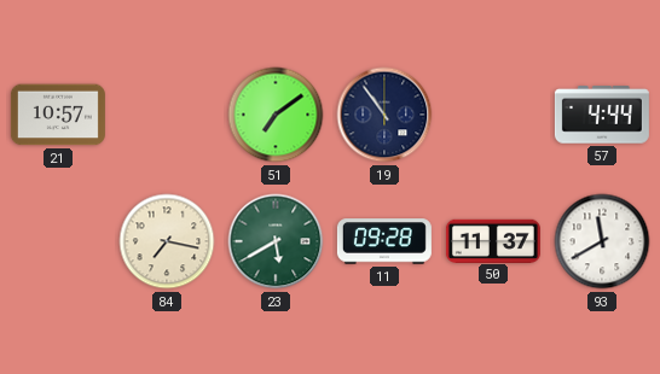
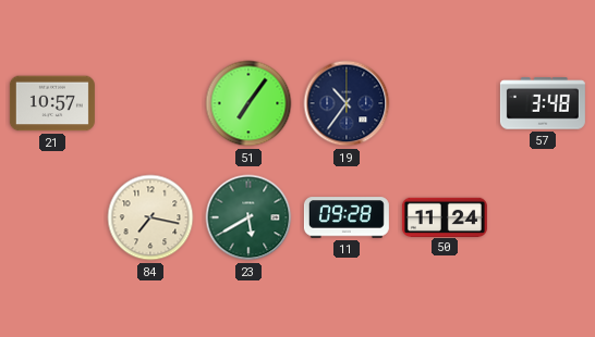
51: 7:09 -> 7:06
19: 10:54 -> 10:36
57: 4:44 -> 3:48
50: 11:37 -> 11:24
93: 11:40 -> none
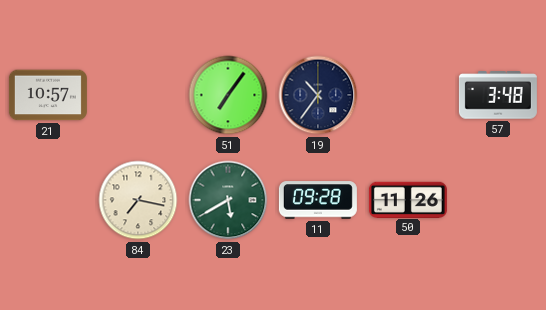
50: 11:24 -> 11:26
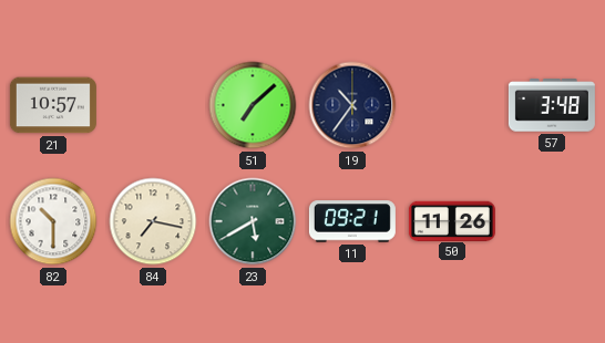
51: 7:06 -> 7:08
82: none -> 10:30
11: 09:28 -> 09:21
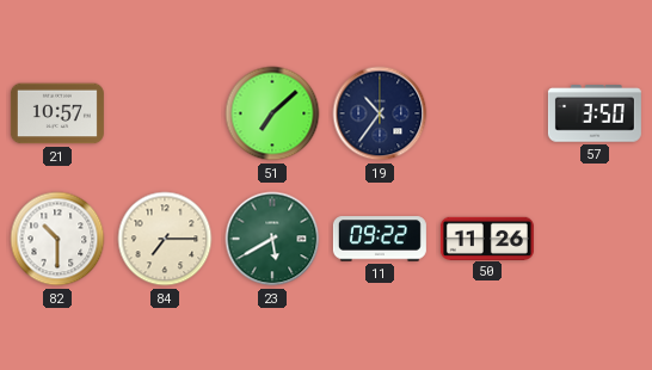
57: 3:48 -> 3:50
84: 7:17 -> 7:15
11: 09:21 -> 09:22
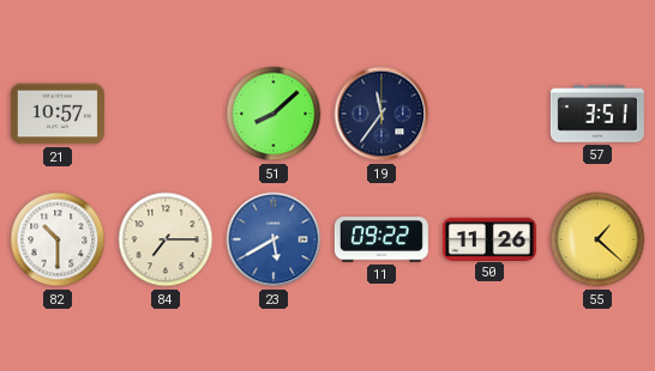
51: 7:08 -> 8:08
19: 10:36 -> 11:36
57: 3:50 -> 3:51
23 dial: green -> blue
55: none -> 1:22
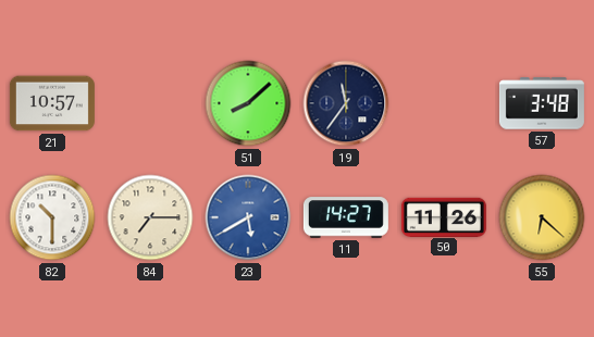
57: 3:51 -> 3:48
11: 09:22 -> 14:27
55: 1:22 -> 6:22
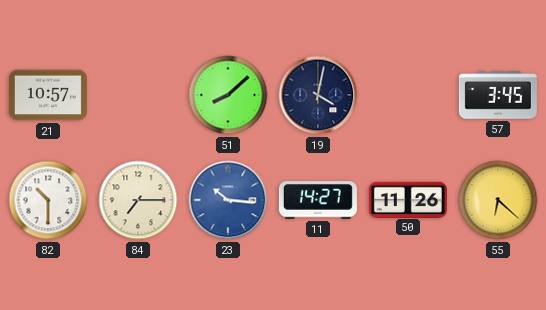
19: 11:36 -> 4:02
57: 3:48 -> 3:45
23: 5:40 -> 10:16
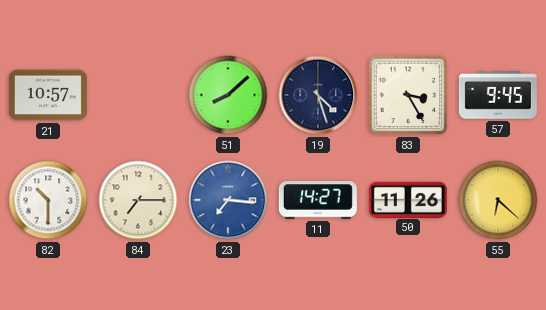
19: 4:02 -> 4:27
83: none -> 3:25
57: 3:45 -> 9:45
23: 10:16 -> 7:16
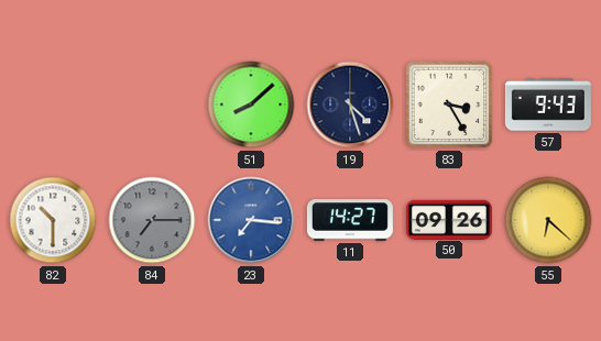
21: 10:57 -> none
57: 9:45 -> 9:43
84 dial: cream -> grey
50: 11:26 -> 09:26
